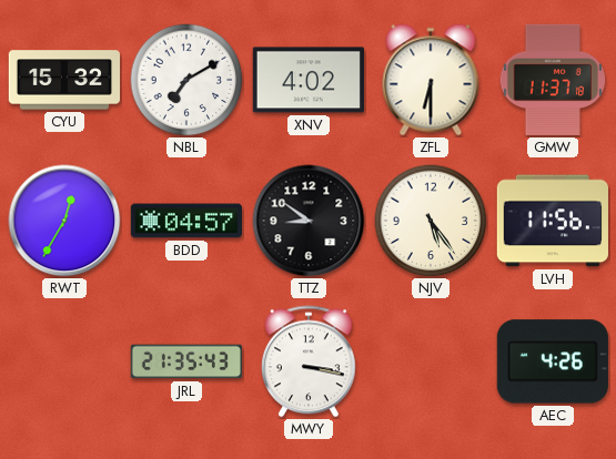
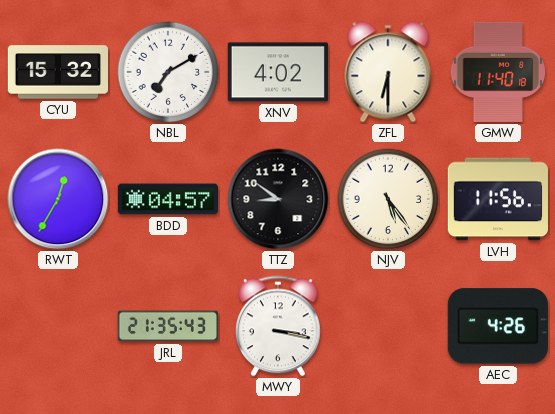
GMW: 11:37 -> 11:40
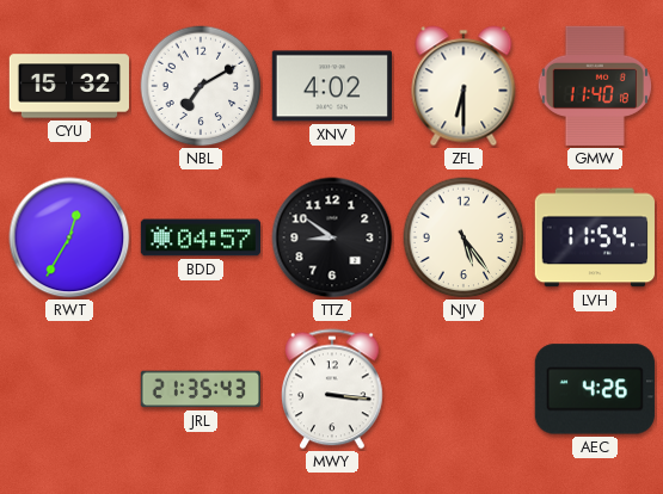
LVH: 11:56 -> 11:54
MWY: 3:17 -> 3:16
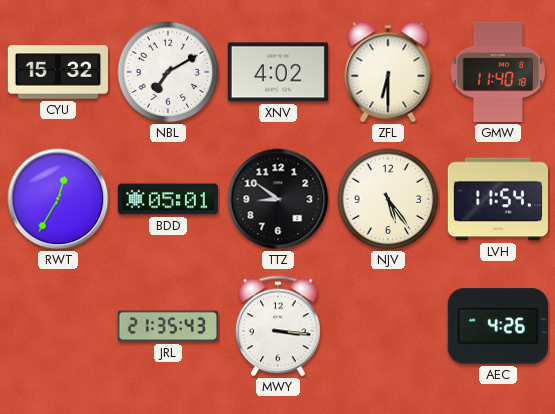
BDD: 04:57 -> 05:01
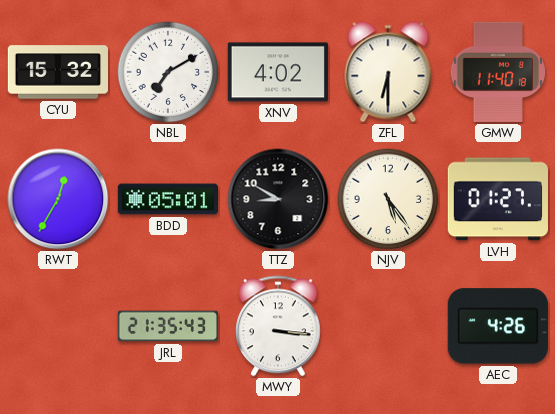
TTZ: 8:51 -> 8:50
LVH: 11:54 -> 01:27
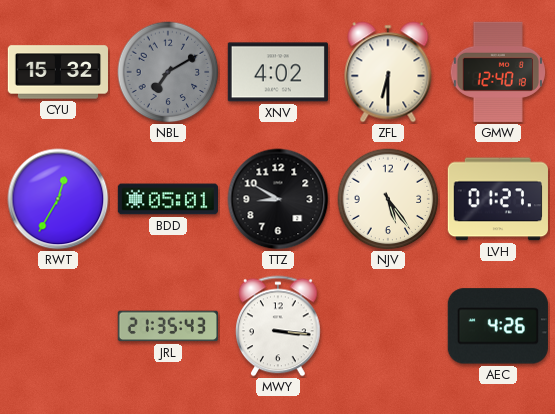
NBL dial: white -> grey
GMW: 11:40 -> 12:40
